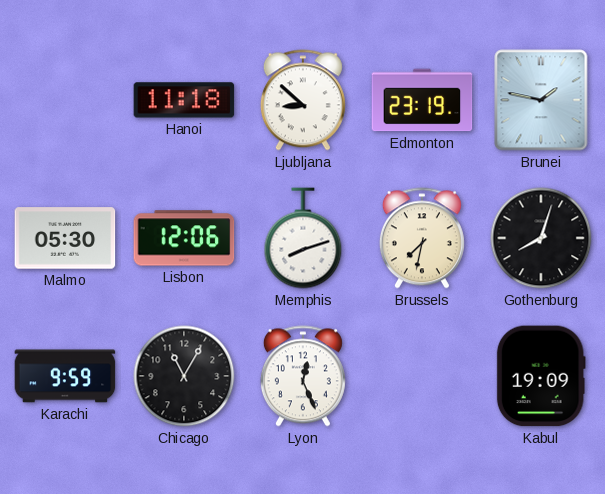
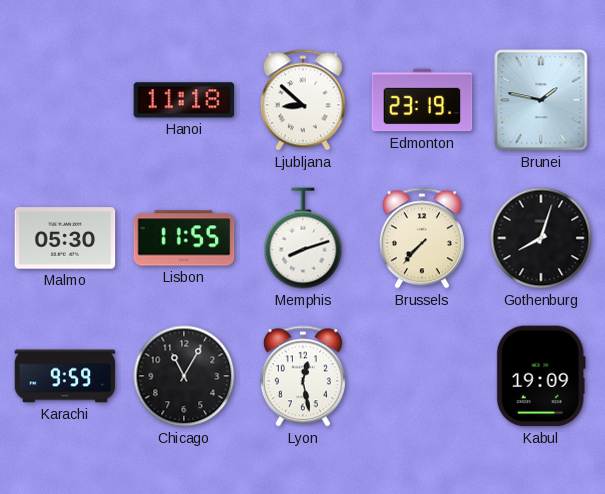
Lisbon: 12:06 -> 11:55
Brussels: 7:32 -> 7:37
Lyon: 12:26 -> 12:28
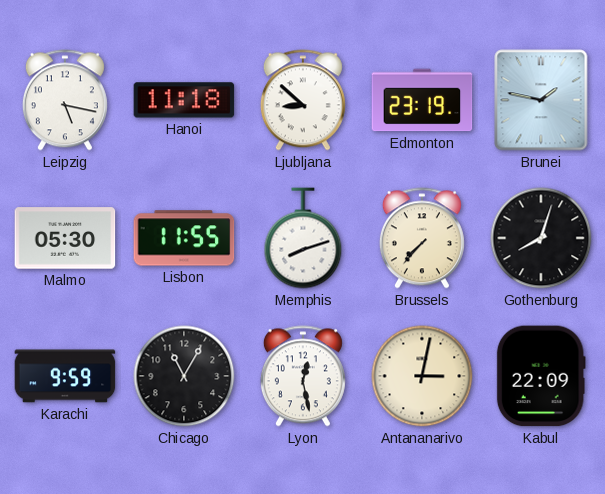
Leipzig: none -> 5:17
Antananarivo: none -> 3:02
Kabul: 19:09 -> 22:09
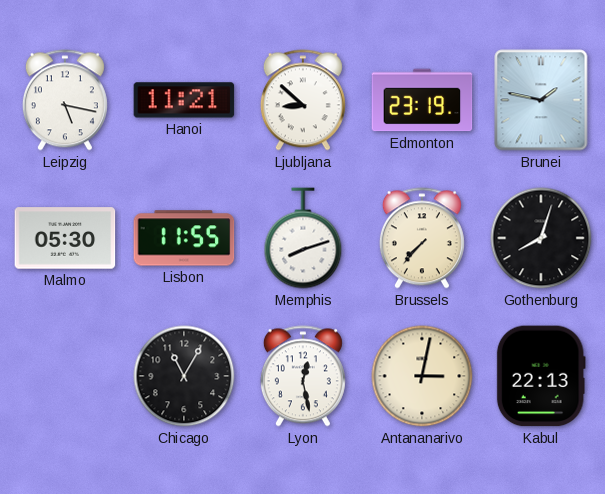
Hanoi: 11:18 -> 11:21
Karachi: 9:59 -> none
Kabul: 22:09 -> 22:13
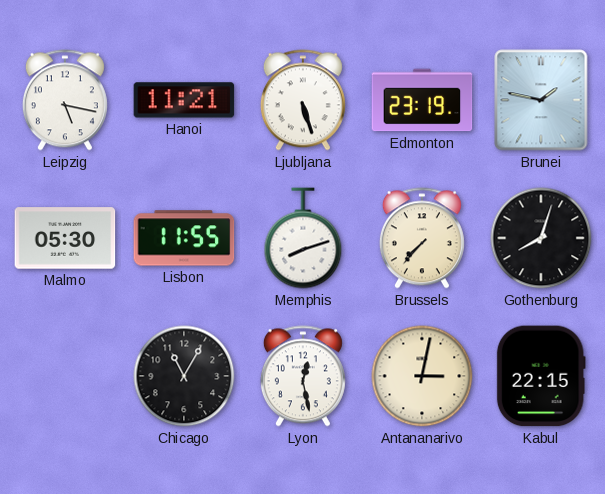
Ljubljana: 8:52 -> 5:27
Kabul: 22:13 -> 22:15
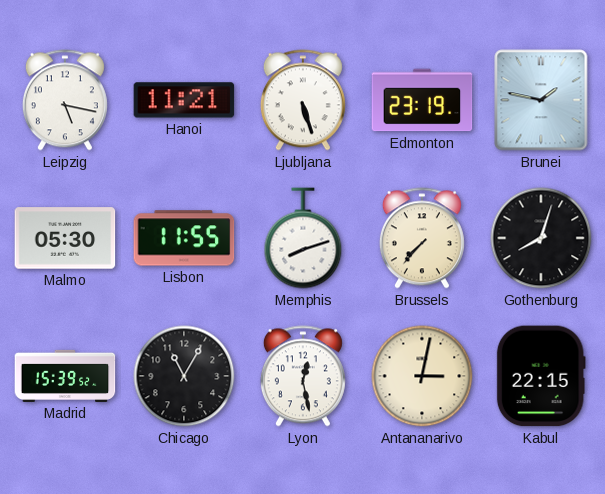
Madrid: none -> 15:39
